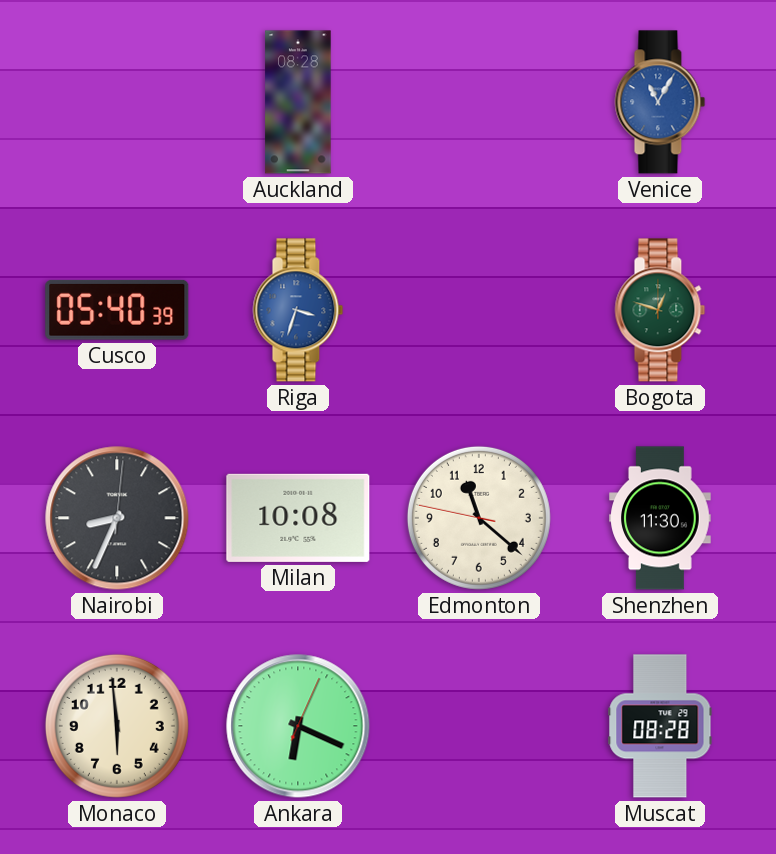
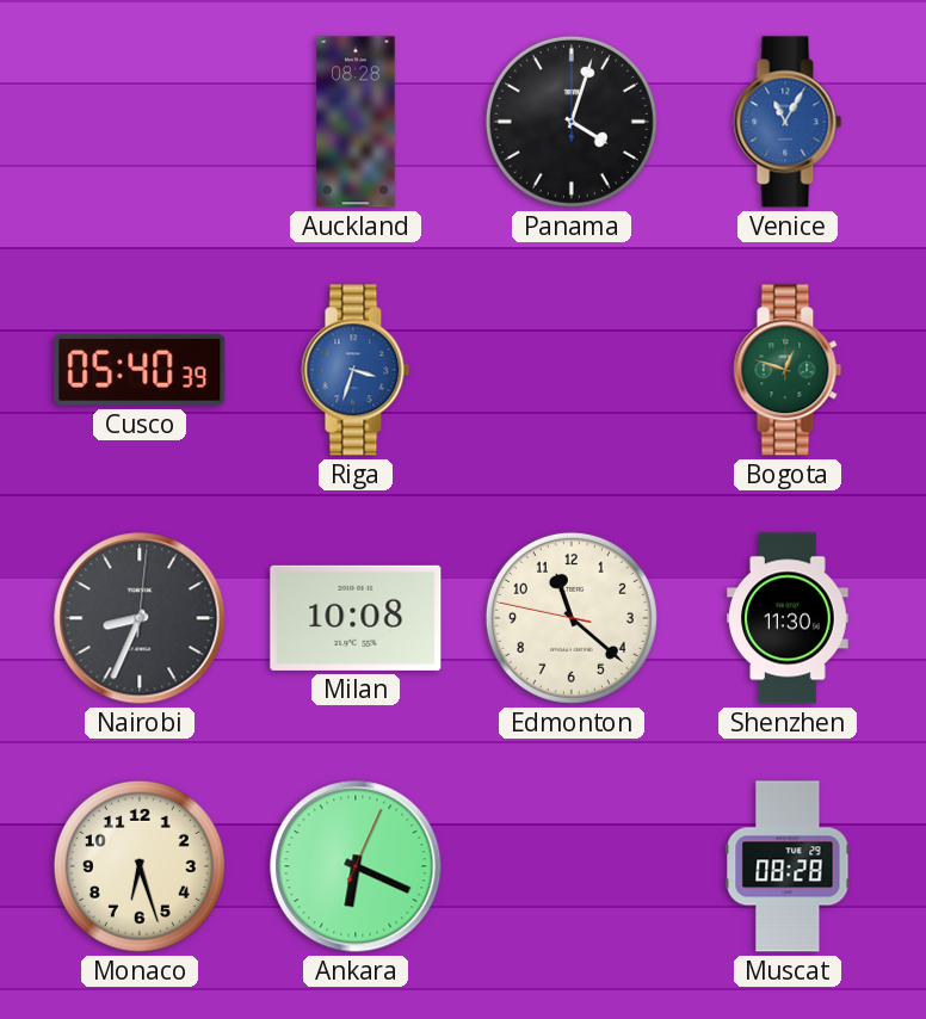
Panama: none -> 4:03
Monaco: 5:59 -> 6:27
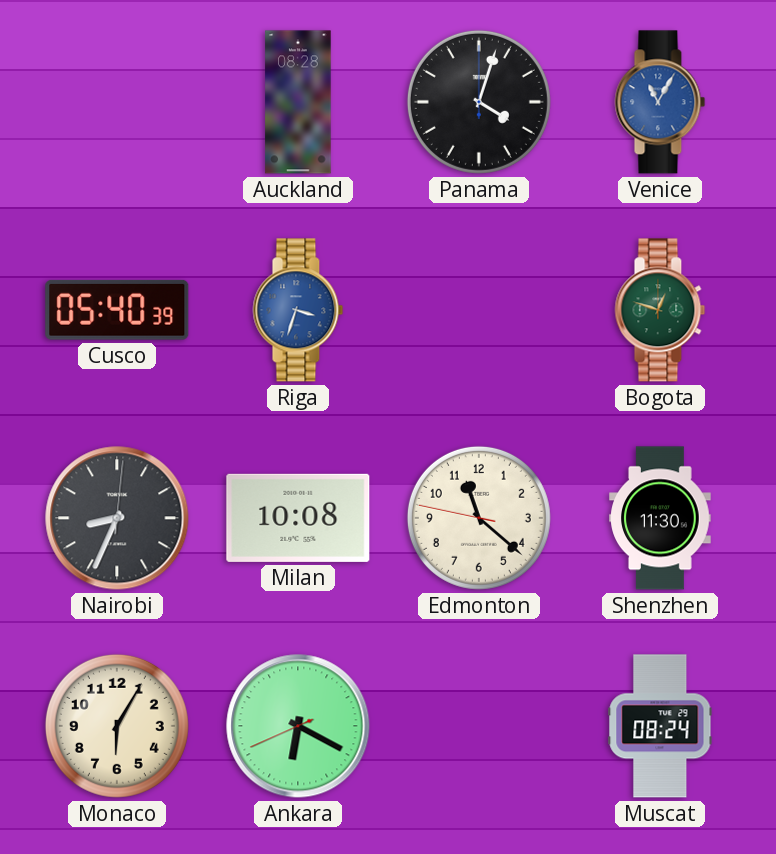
Monaco: 6:27 -> 6:05
Ankara: 6:19:04 -> 6:19:41
Muscat: 08:28 -> 08:24
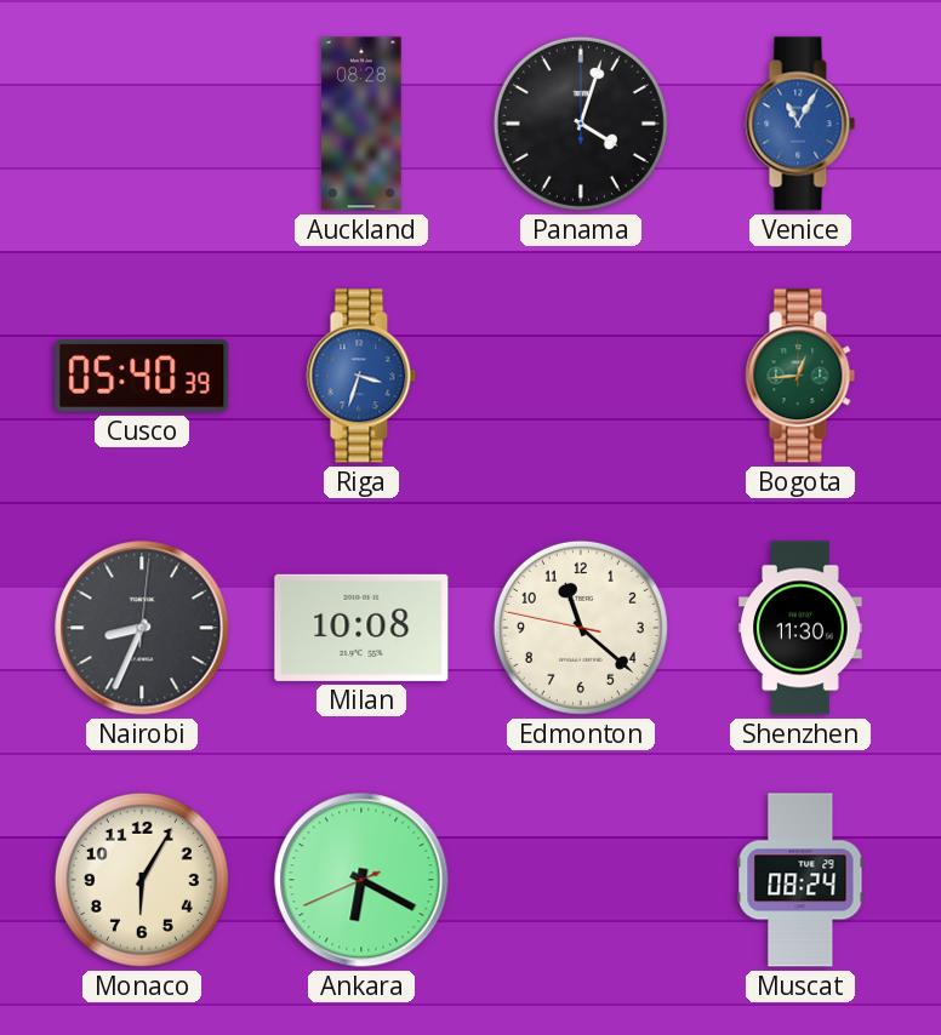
Bogota: 12:48 -> 12:44
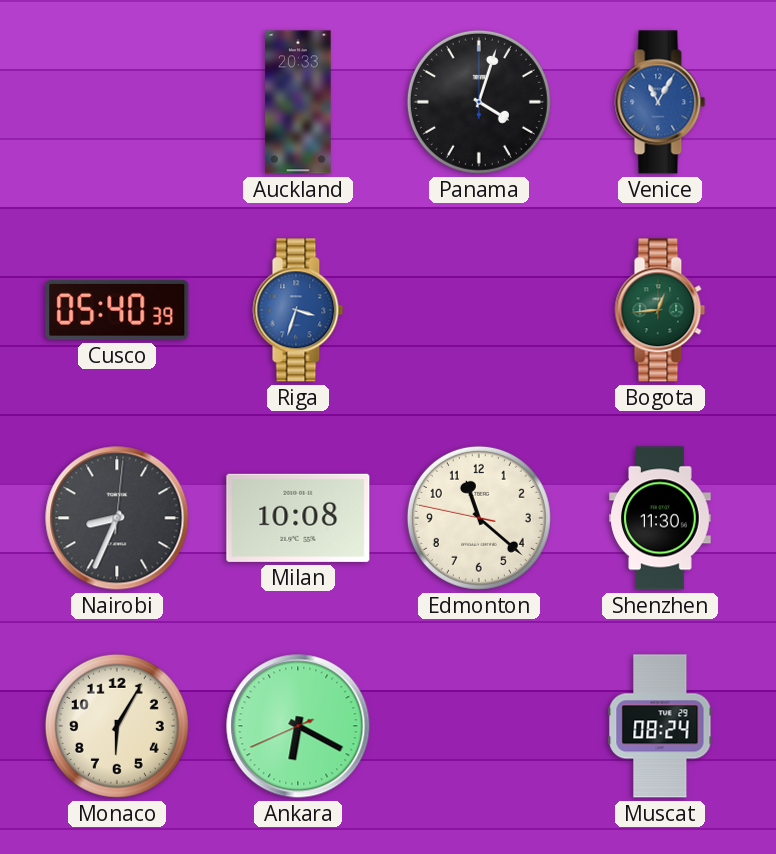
Auckland: 08:28 -> 20:33
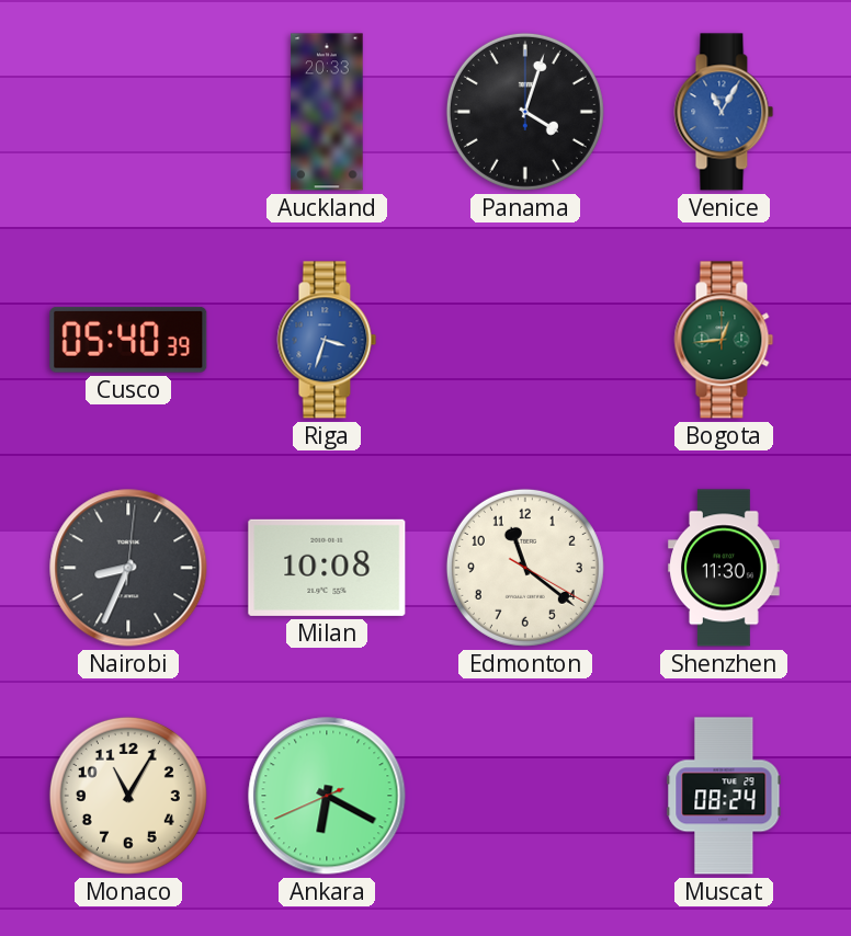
Edmonton: 11:21:47 -> 11:21:20
Monaco: 6:05 -> 11:05
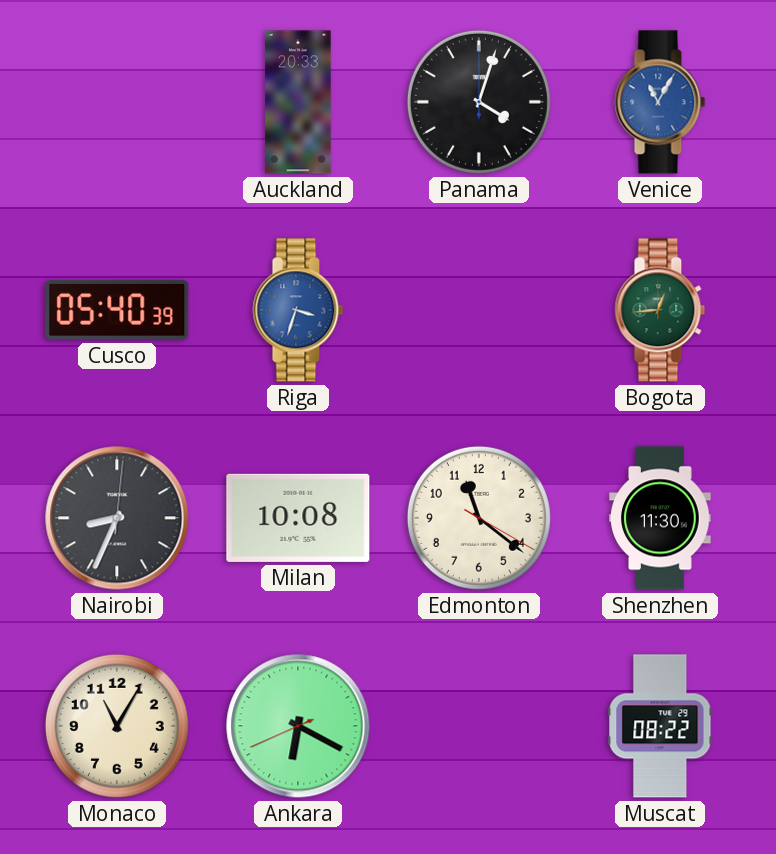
Muscat: 08:24 -> 08:22
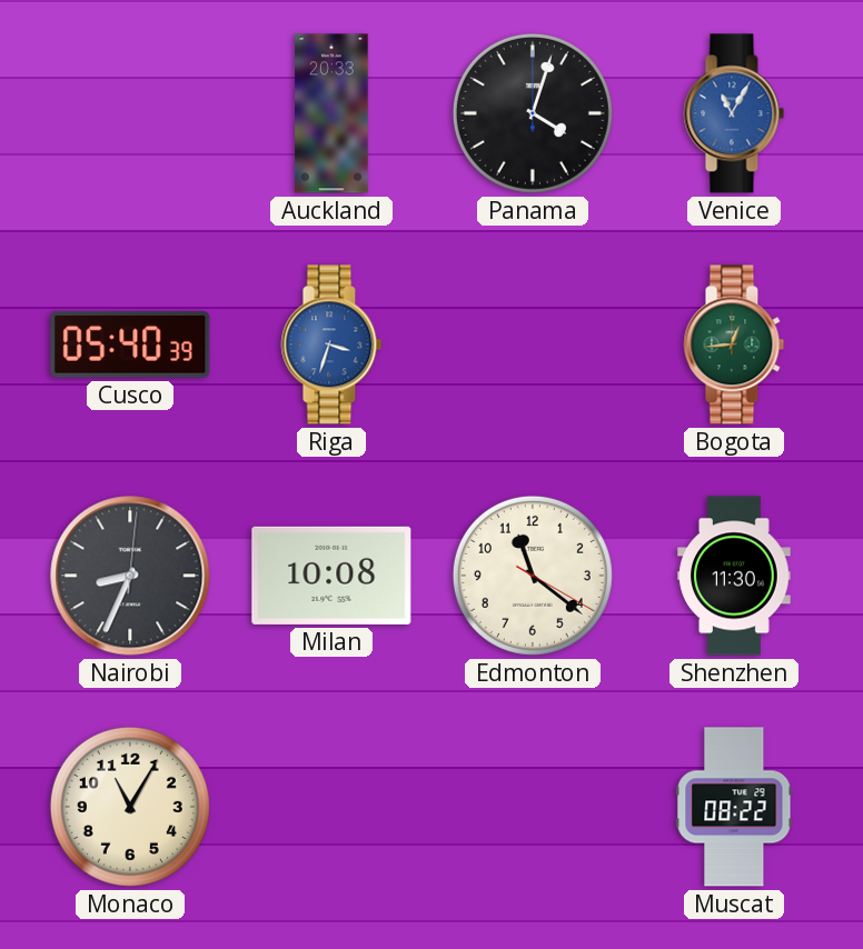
Ankara: 6:19 -> none
